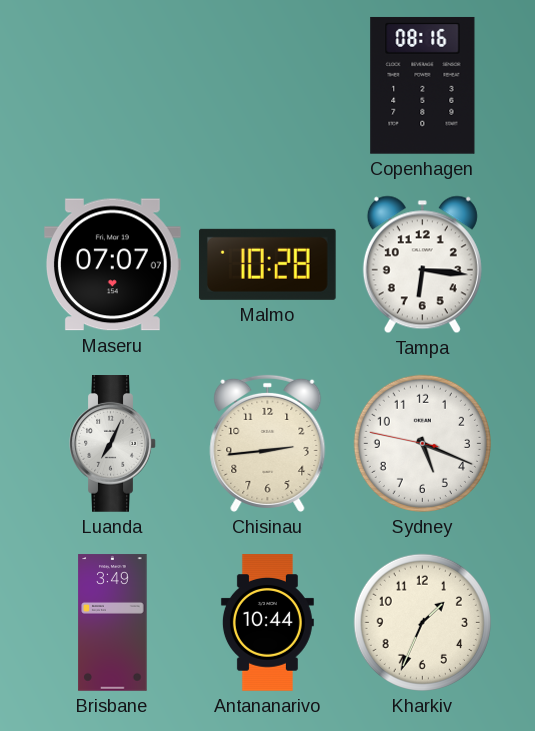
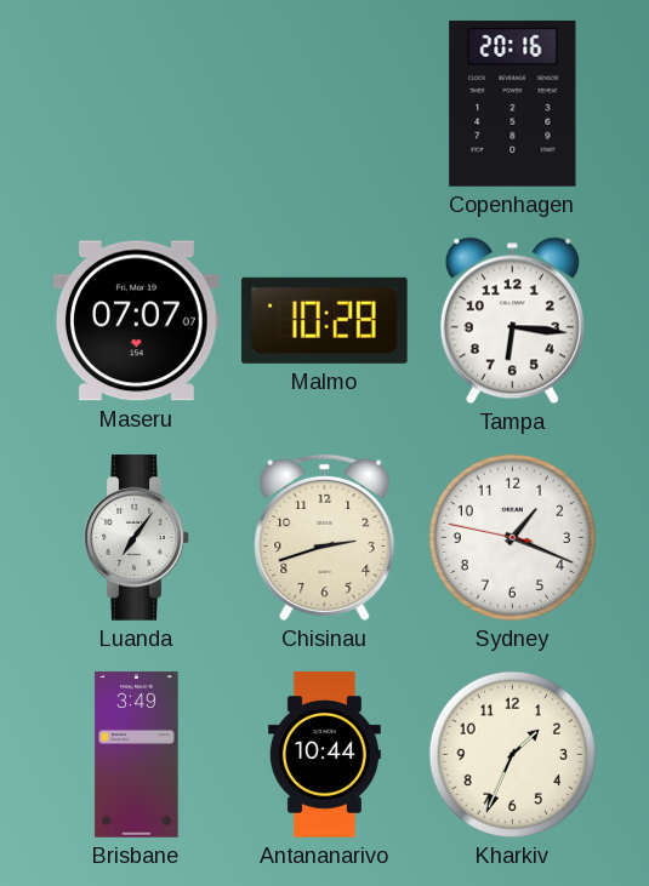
Copenhagen: 08:16 -> 20:16
Luanda: 7:04 -> 7:06
Chisinau: 2:44 -> 2:42
Sydney: 5:18 -> 1:18
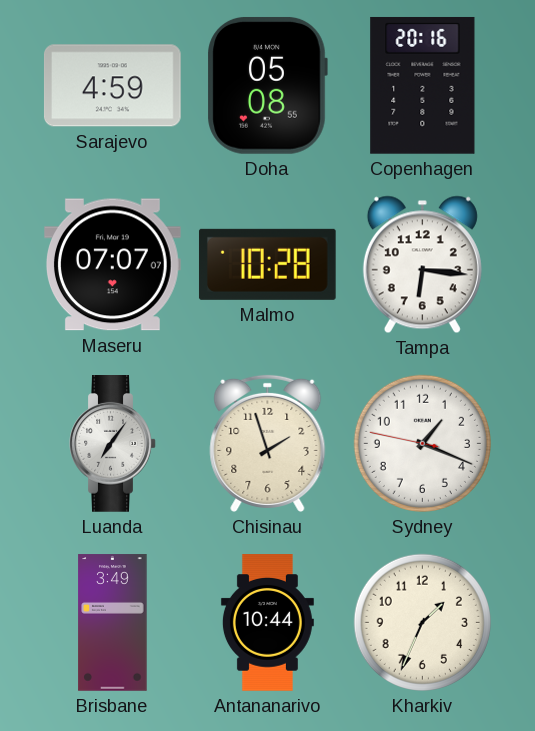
Sarajevo: none -> 4:59
Doha: none -> 05:08
Chisinau: 2:42 -> 1:57
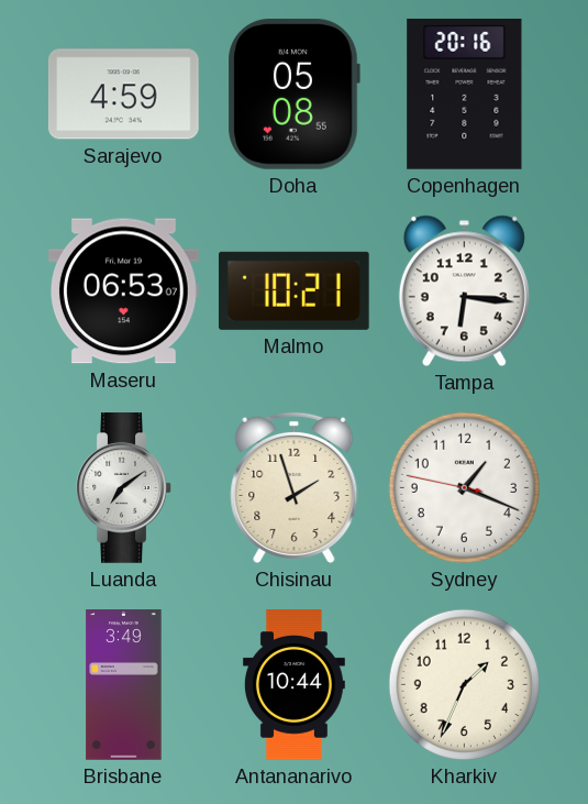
Maseru: 07:07 -> 06:53
Malmo: 10:28 -> 10:21
Luanda: 7:06 -> 7:09
